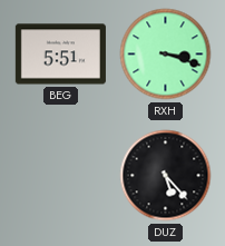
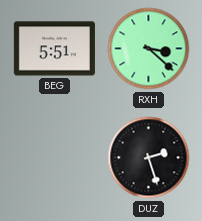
RXH: 3:18 -> 3:22
DUZ: 5:23 -> 2:27
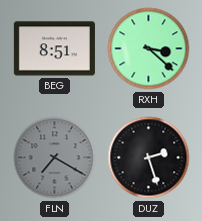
BEG: 5:51 -> 8:51
FLN: none -> 7:20
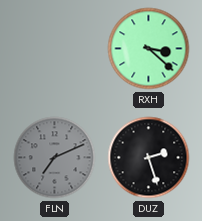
BEG: 8:51 -> none
FLN: 7:20 -> 7:11
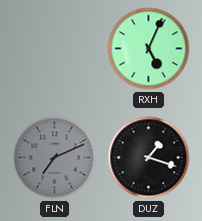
RXH: 3:22 -> 5:04
DUZ: 2:27 -> 1:18
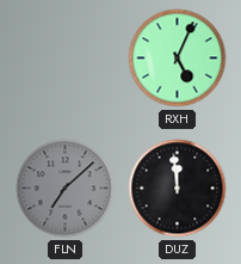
FLN: 7:11 -> 7:08
DUZ: 1:18 -> 11:59
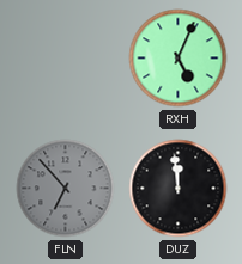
FLN: 7:08 -> 6:53
